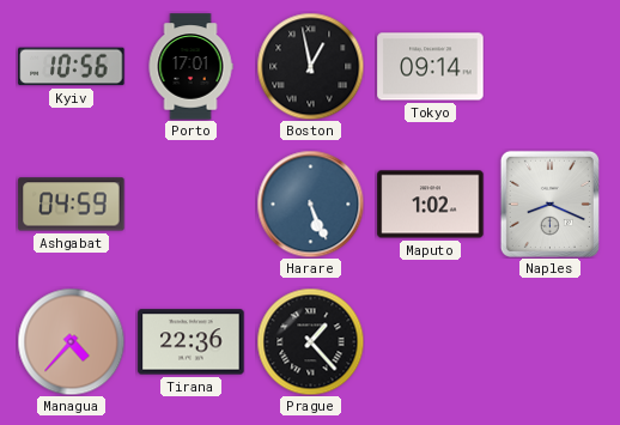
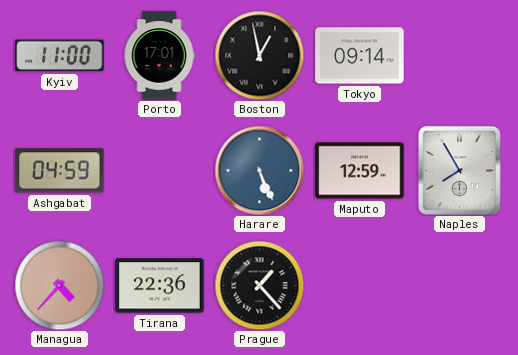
Kyiv: 10:56 -> 11:00
Maputo: 1:02 -> 12:59
Naples: 8:19 -> 7:55
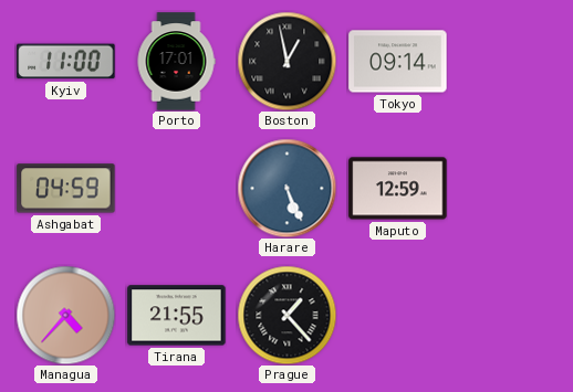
Naples: 7:55 -> none
Tirana: 22:36 -> 21:55
